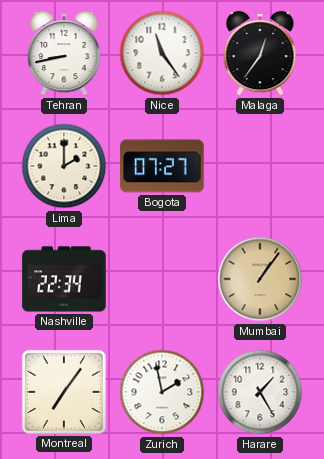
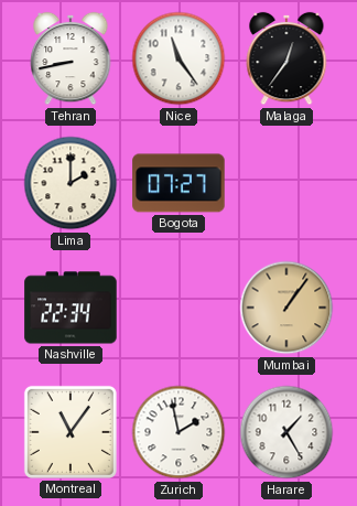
Montreal: 7:06 -> 11:06
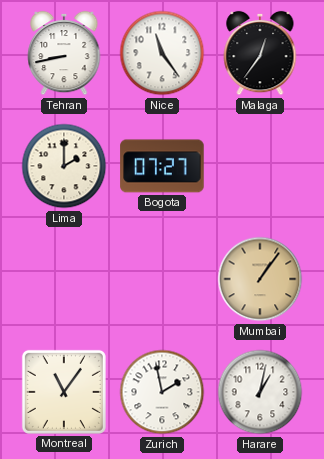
Nashville: 22:34 -> none
Harare: 1:25 -> 1:02
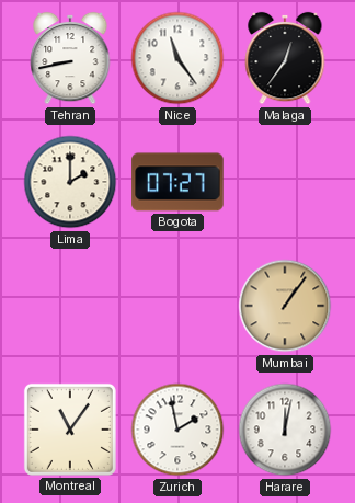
Harare: 1:02 -> 12:02
